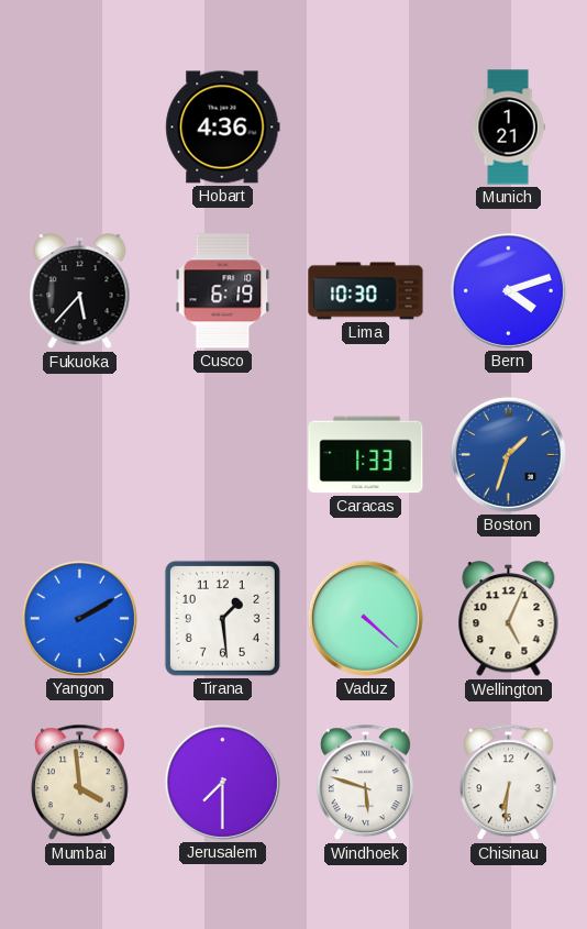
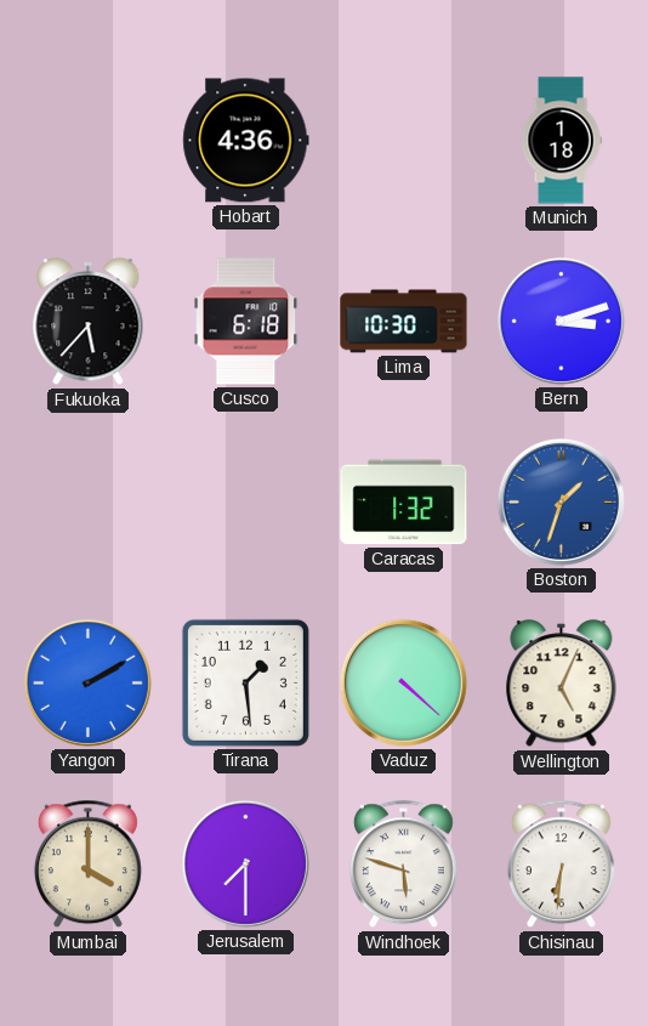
Munich: 1:21 -> 1:18
Cusco: 6:19 -> 6:18
Bern: 4:12 -> 3:12
Caracas: 1:33 -> 1:32
Mumbai: 3:59 -> 4:00
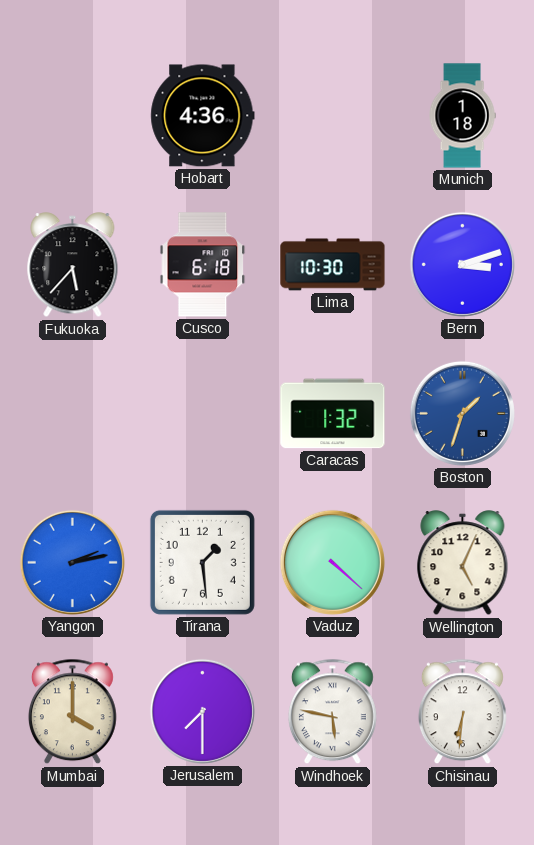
Yangon: 2:10 -> 2:13
Windhoek: 5:48 -> 5:47
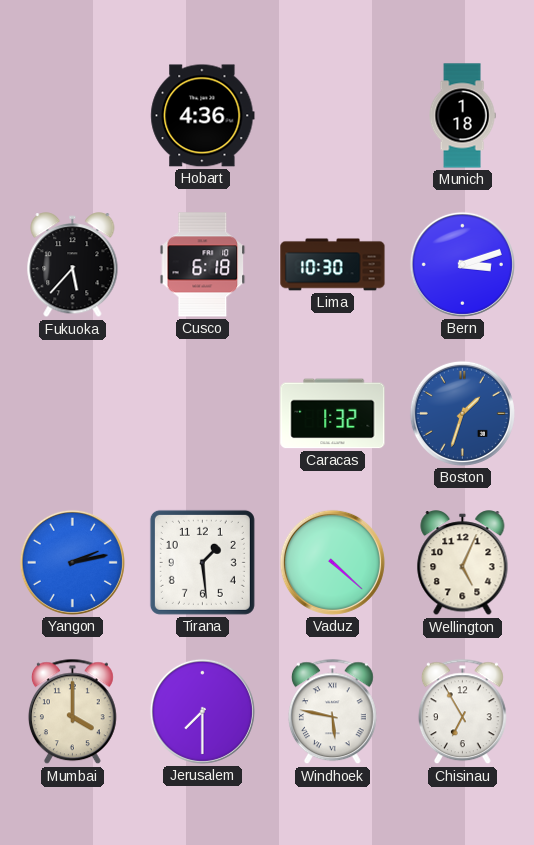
Chisinau: 6:31 -> 6:55
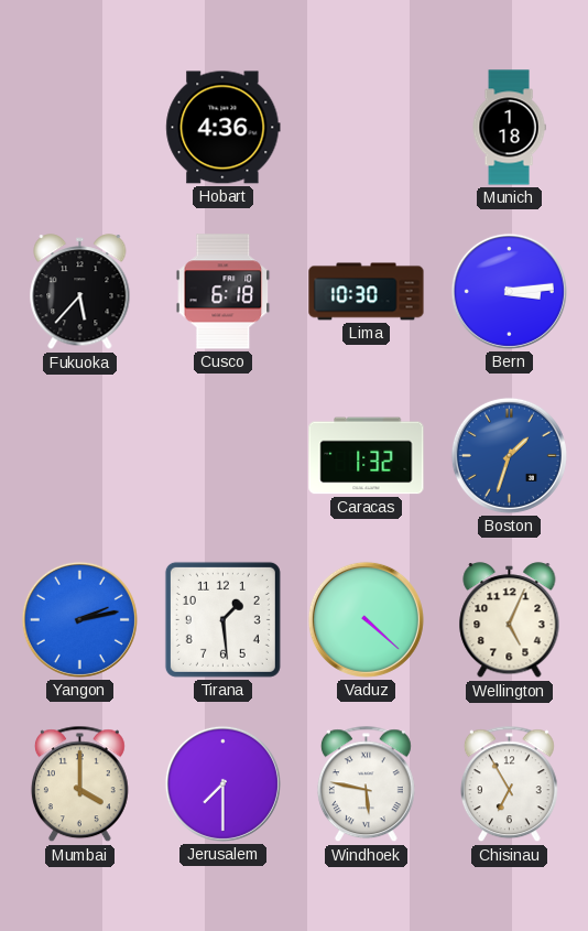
Bern: 3:12 -> 3:14
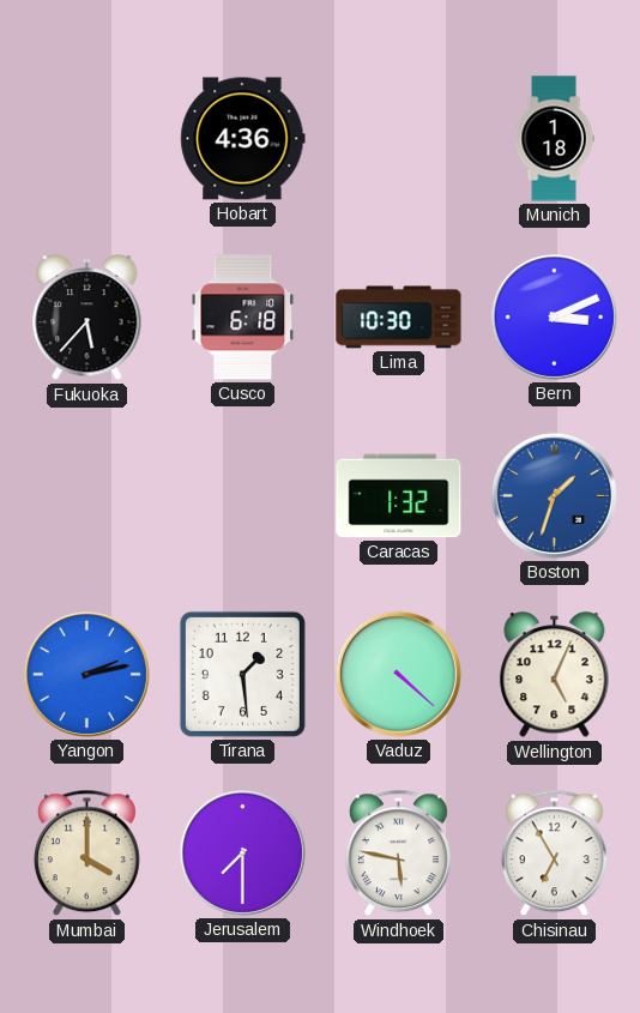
Bern: 3:14 -> 3:11
